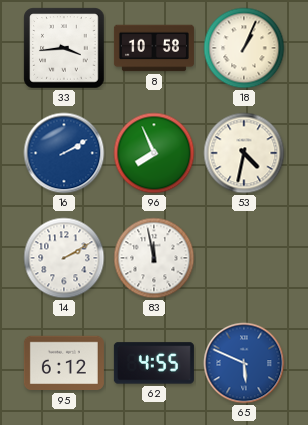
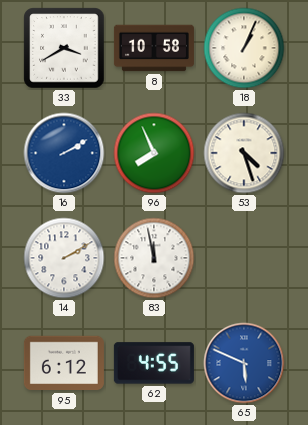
33: 3:44 -> 3:40
53: 4:32 -> 4:27
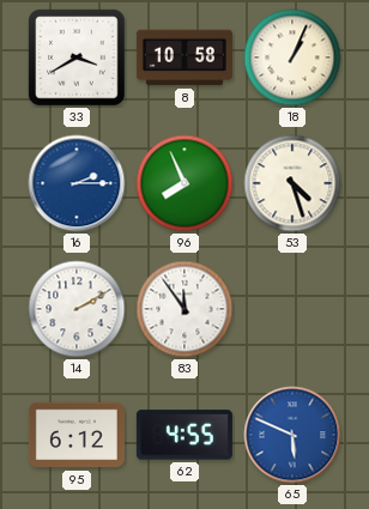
16: 2:10 -> 2:15
83: 11:58 -> 11:54
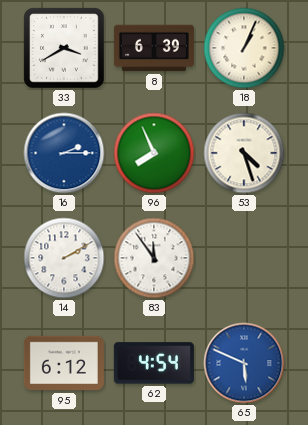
8: 10:58 -> 6:39
62: 4:55 -> 4:54
